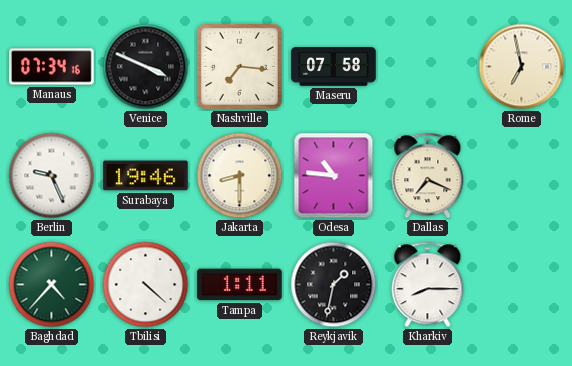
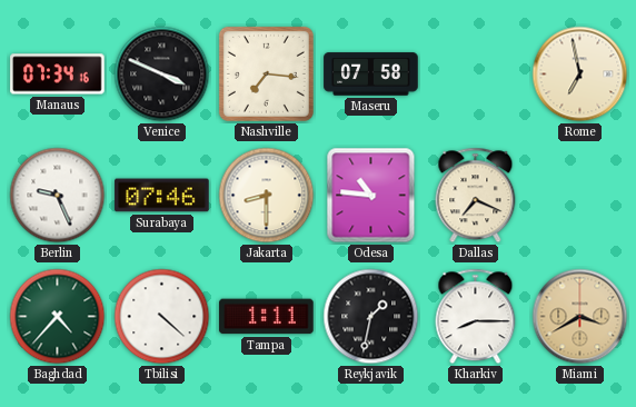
Surabaya: 19:46 -> 07:46
Miami: none -> 3:40
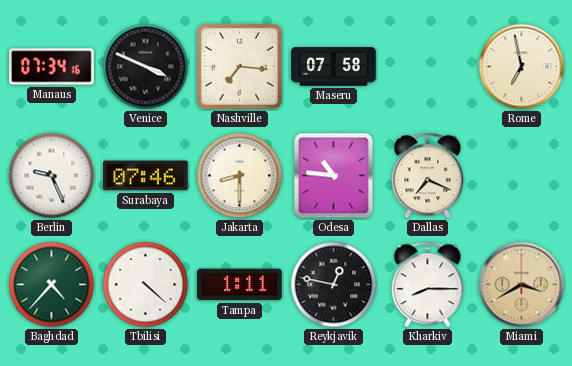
Reykjavik: 1:32 -> 12:47
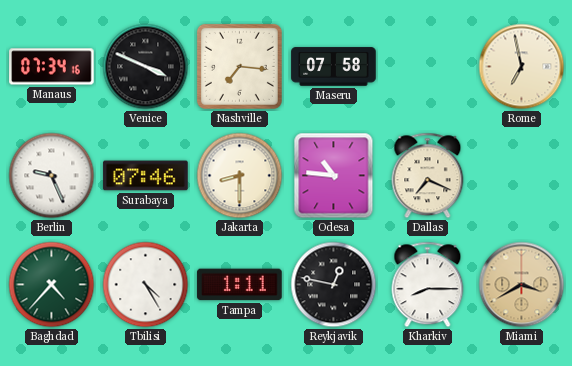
Tbilisi: 4:22 -> 4:25
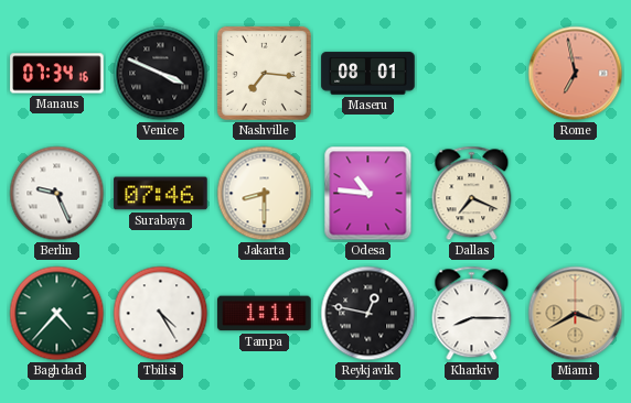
Maseru: 07:58 -> 08:01
Rome dial: cream -> salmon
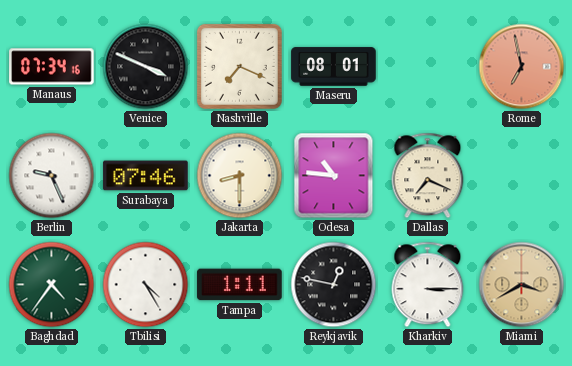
Nashville: 7:16 -> 7:19
Baghdad: 4:37 -> 4:36
Kharkiv: 8:15 -> 3:15
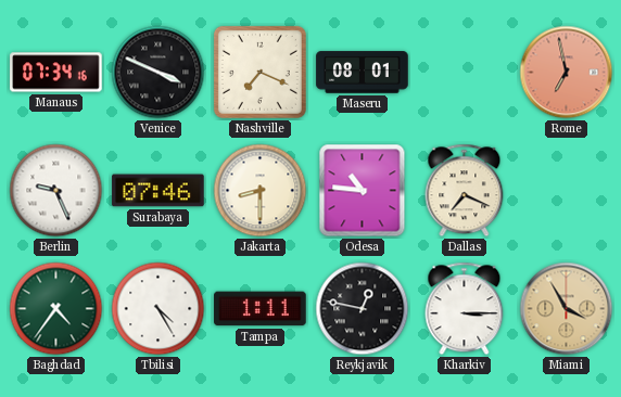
Miami: 3:40 -> 3:55
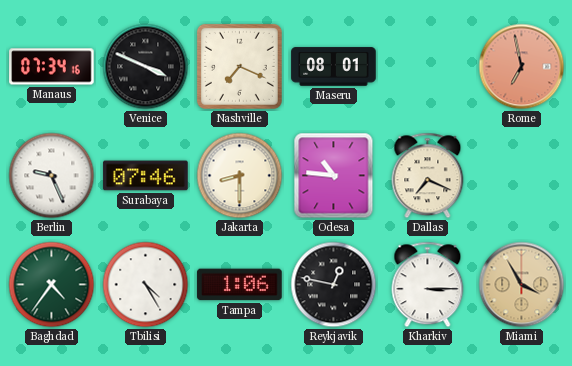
Tampa: 1:11 -> 1:06
